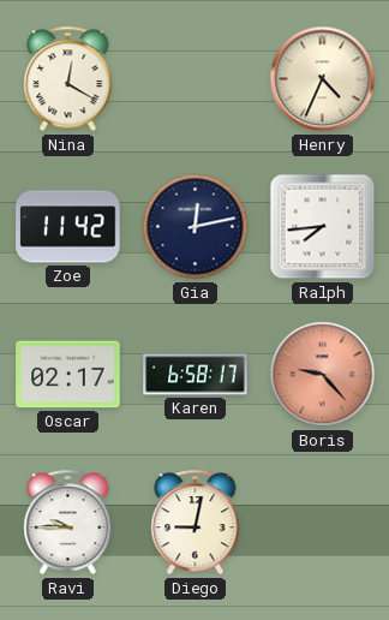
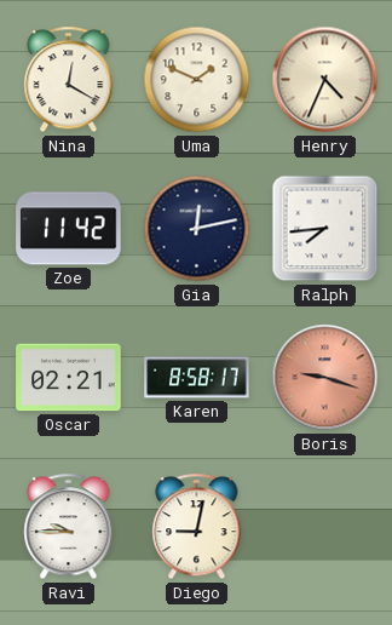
Uma: none -> 1:49
Oscar: 02:17 -> 02:21
Karen: 6:58 -> 8:58
Boris: 9:23 -> 9:18
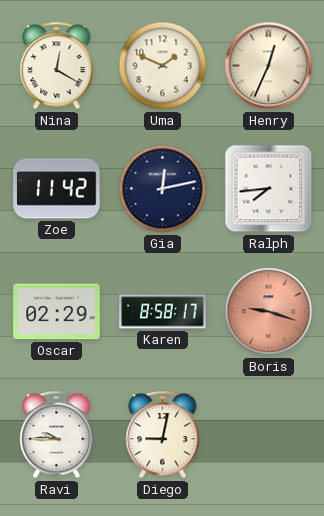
Henry: 4:34 -> 12:34
Oscar: 02:21 -> 02:29
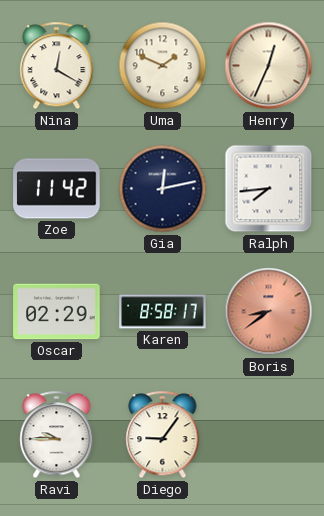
Boris: 9:18 -> 8:39
Diego: 9:02 -> 9:06
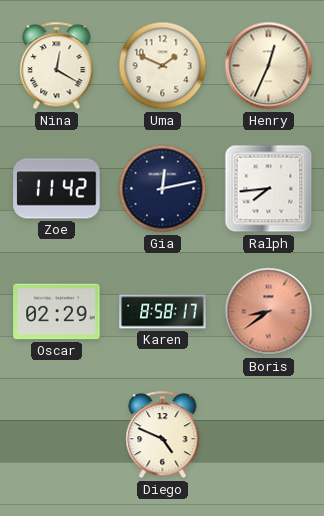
Ravi: 9:45 -> none
Diego: 9:06 -> 4:49
